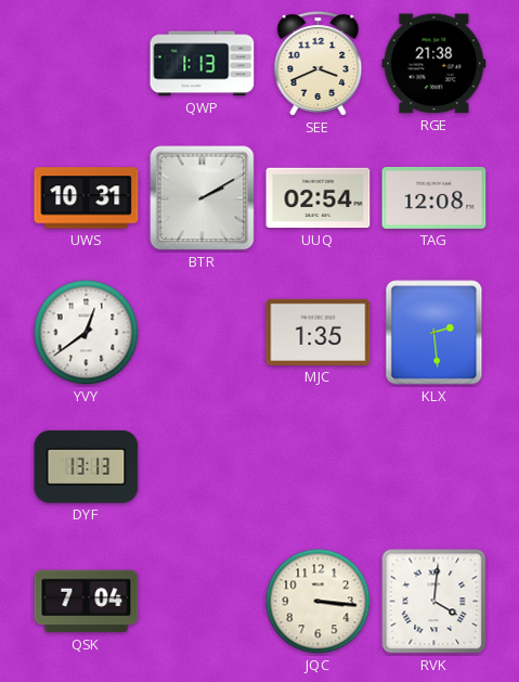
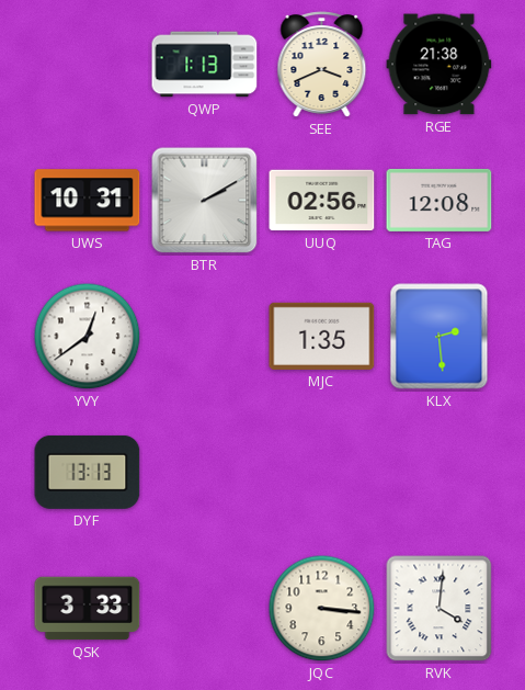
UUQ: 02:54 -> 02:56
QSK: 7:04 -> 3:33
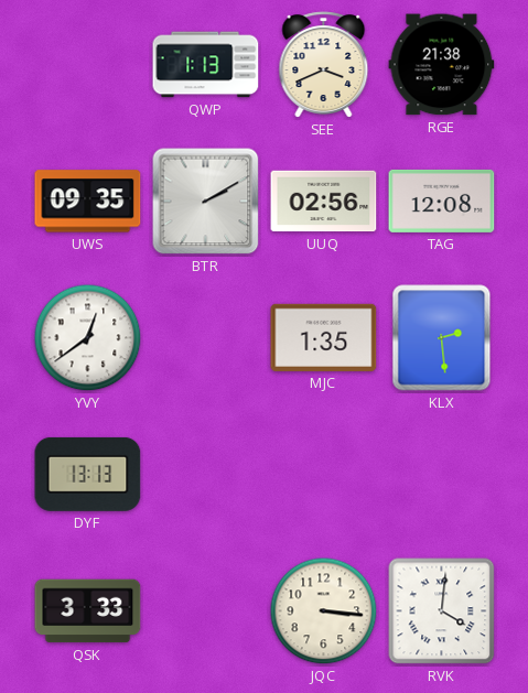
UWS: 10:31 -> 09:35
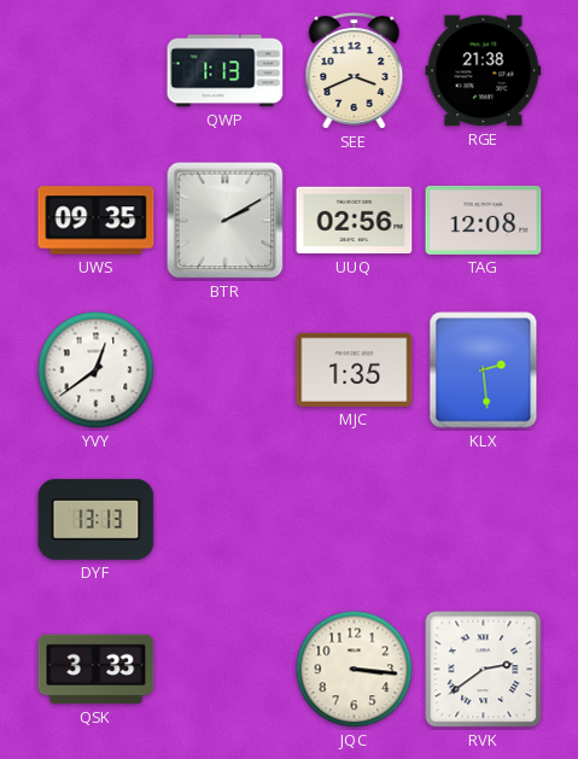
RVK: 4:01 -> 2:39
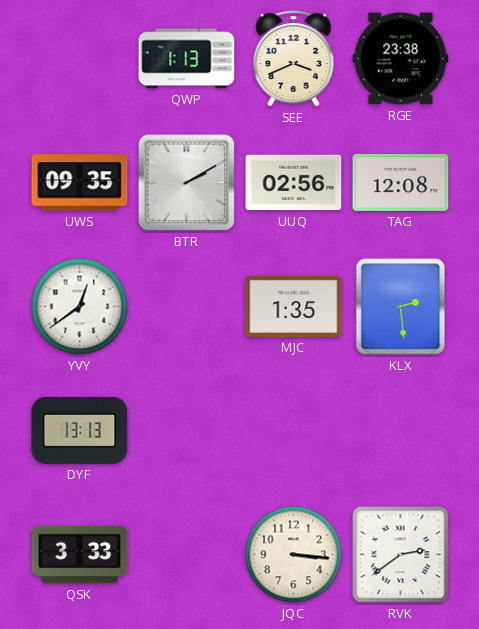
RGE: 21:38 -> 23:38
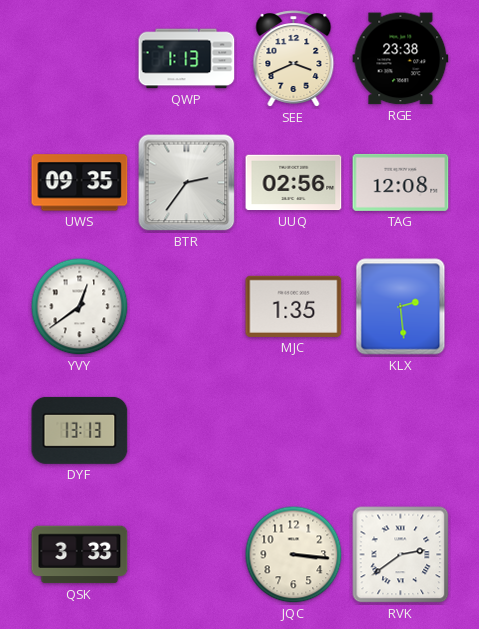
BTR: 2:10 -> 2:36
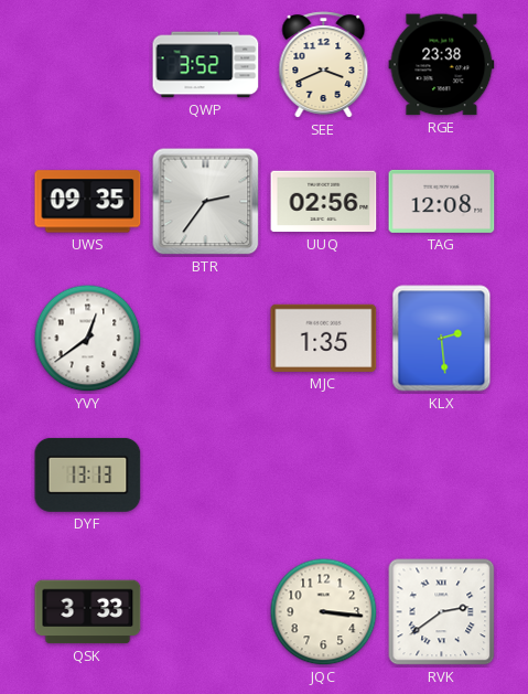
QWP: 1:13 -> 3:52
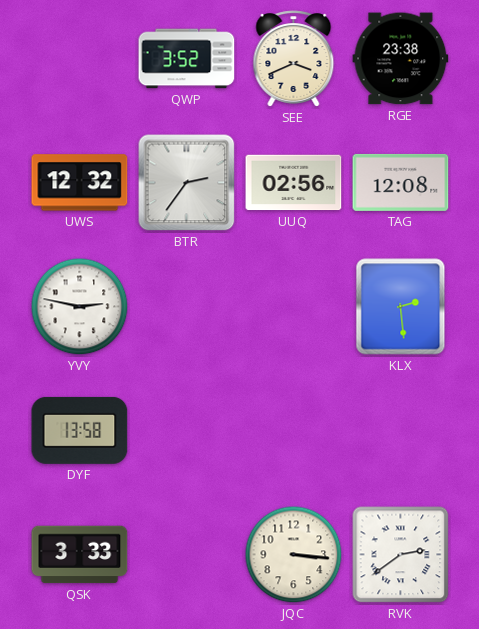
UWS: 09:35 -> 12:32
YVY: 12:39 -> 2:47
MJC: 1:35 -> none
DYF: 13:13 -> 13:58
